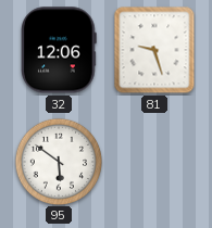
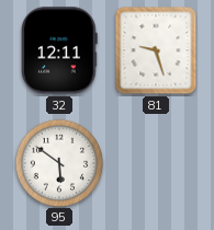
32: 12:06 -> 12:11
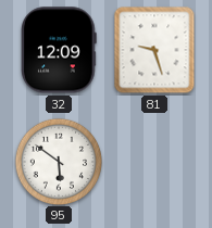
32: 12:11 -> 12:09
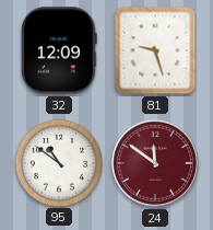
95: 5:51 -> 10:51
24: none -> 11:51
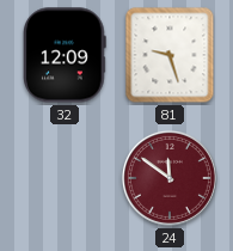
95: 10:51 -> none
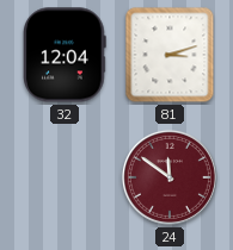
32: 12:09 -> 12:04
81: 9:27 -> 3:12
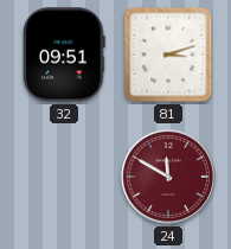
32: 12:04 -> 09:51
24: 11:51 -> 11:50
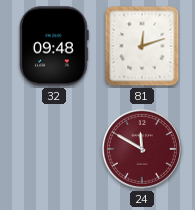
32: 09:51 -> 09:48
81: 3:12 -> 12:12
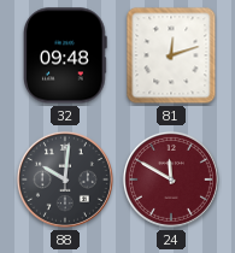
88: none -> 10:01
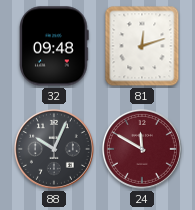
88: 10:01 -> 10:04
